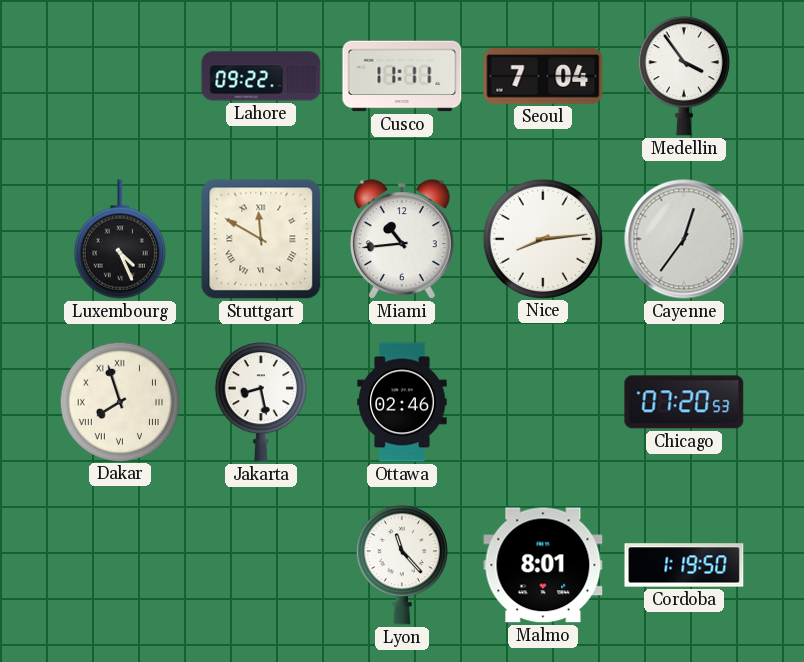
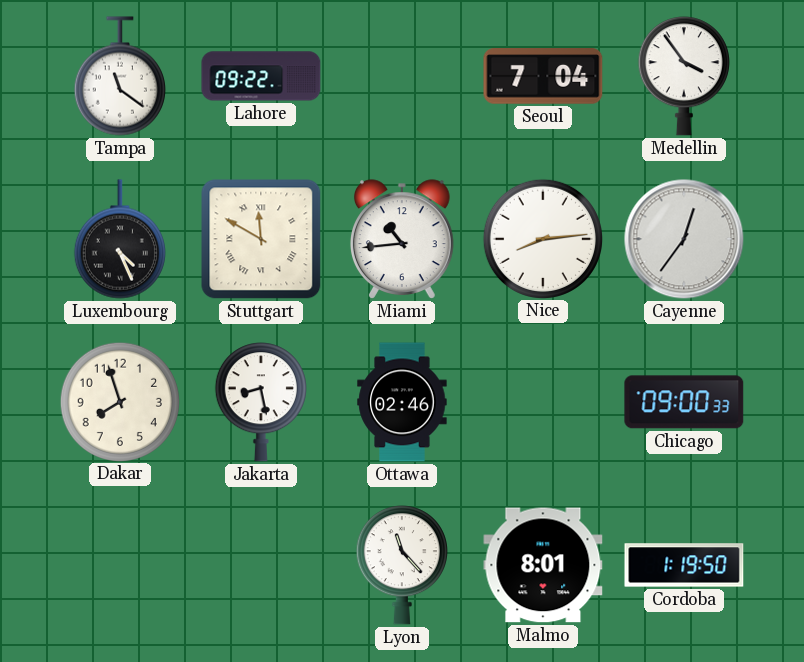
Tampa: none -> 11:21
Cusco: 11:11 -> none
Dakar numerals: Roman -> Arabic
Chicago: 07:20 -> 09:00
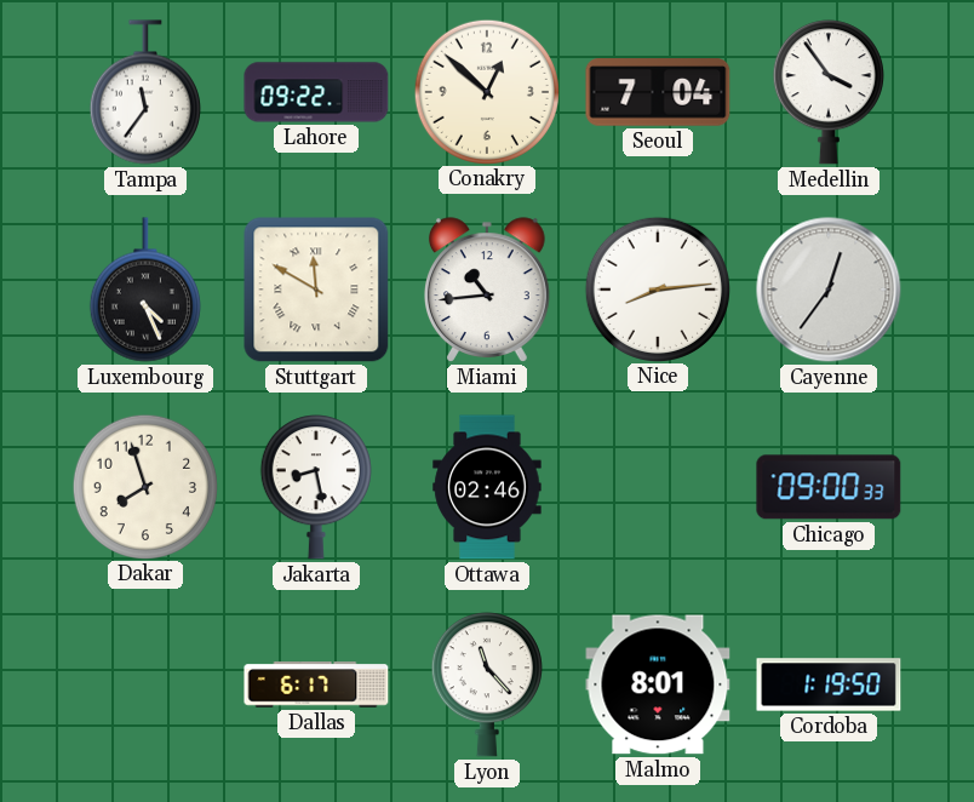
Tampa: 11:21 -> 11:36
Conakry: none -> 12:52
Dallas: none -> 6:17
